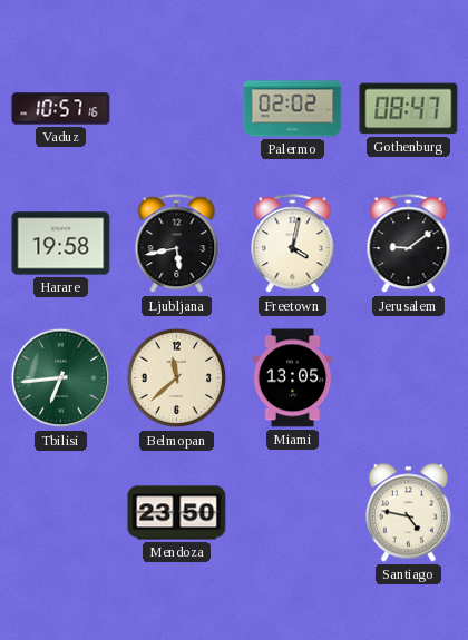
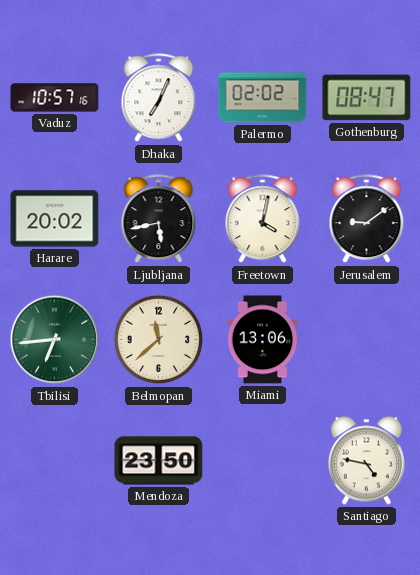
Dhaka: none -> 7:04
Harare: 19:58 -> 20:02
Miami: 13:05 -> 13:06
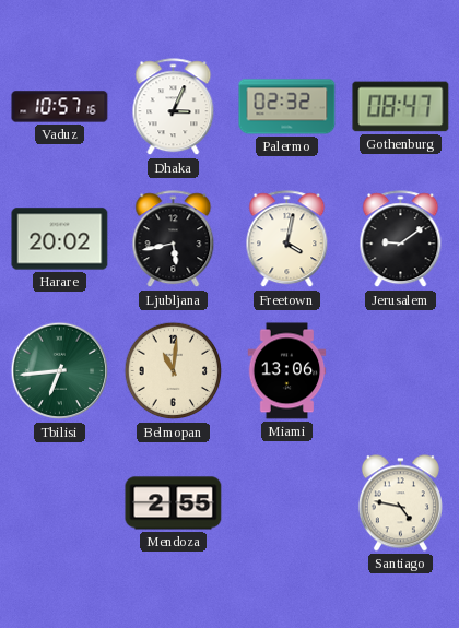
Dhaka: 7:04 -> 3:04
Palermo: 02:02 -> 02:32
Belmopan: 11:38 -> 11:01
Mendoza: 23:50 -> 2:55
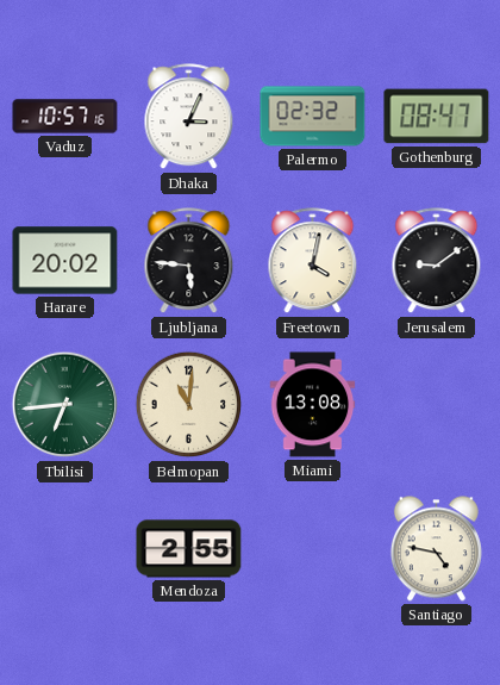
Ljubljana: 5:43 -> 5:46
Miami: 13:06 -> 13:08
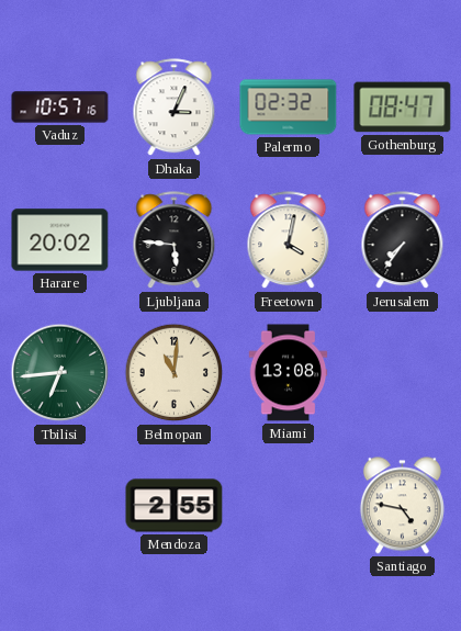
Jerusalem: 9:09 -> 7:36
